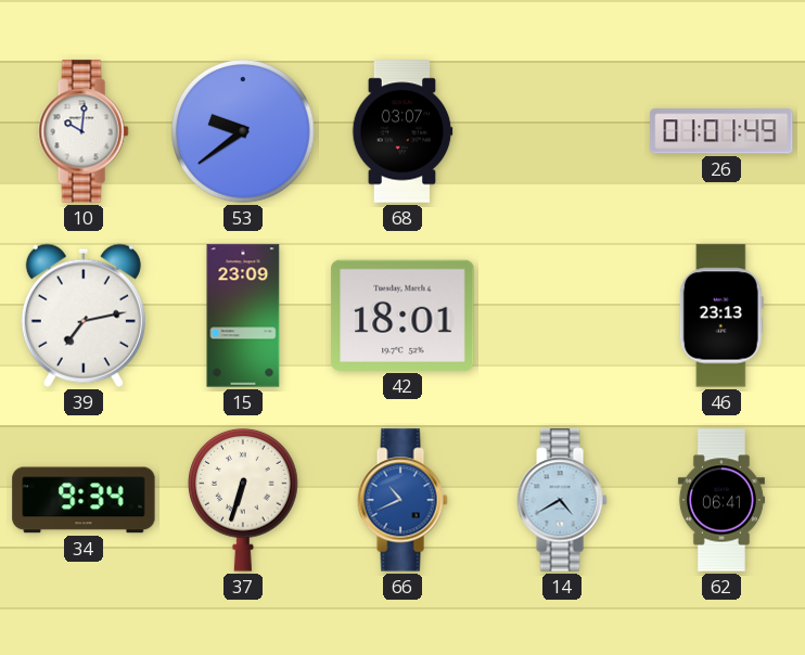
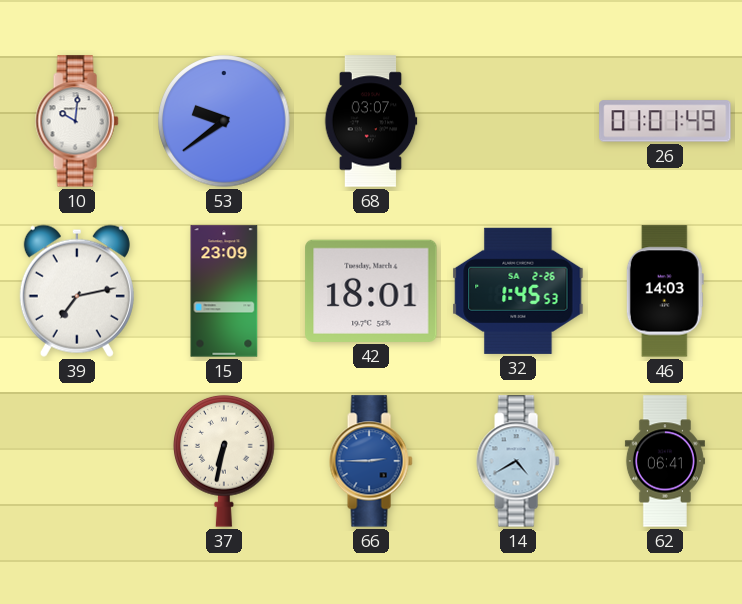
32: none -> 1:45
46: 23:13 -> 14:03
34: 9:34 -> none
37: 6:33 -> 6:32
66: 10:41 -> 2:45
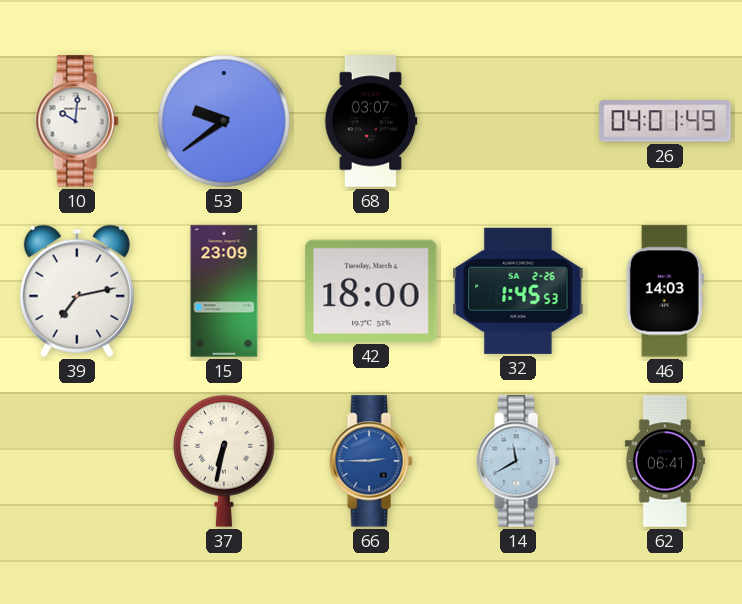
26: 01:01 -> 04:01
42: 18:01 -> 18:00
14: 4:40 -> 11:40
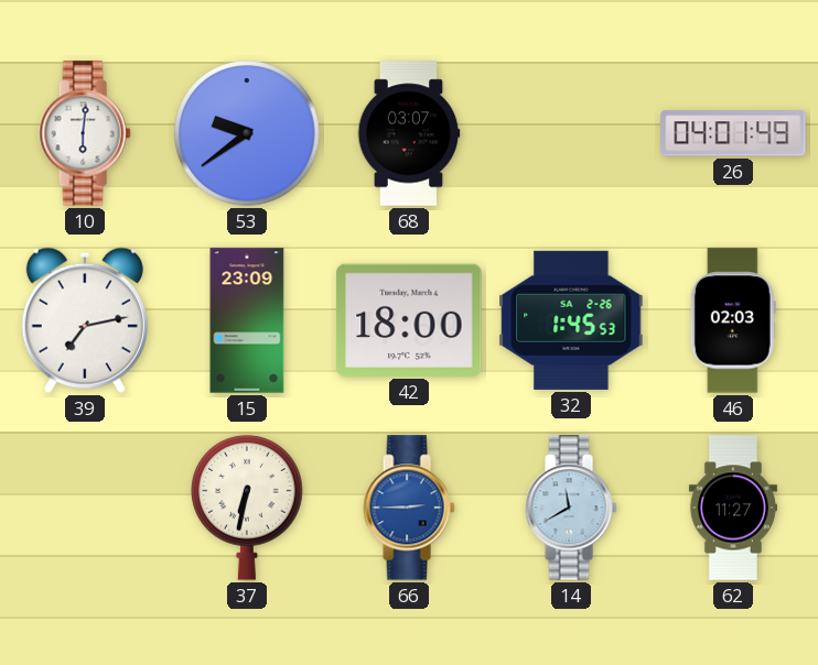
10: 10:01 -> 6:01
46: 14:03 -> 02:03
62: 06:41 -> 11:27
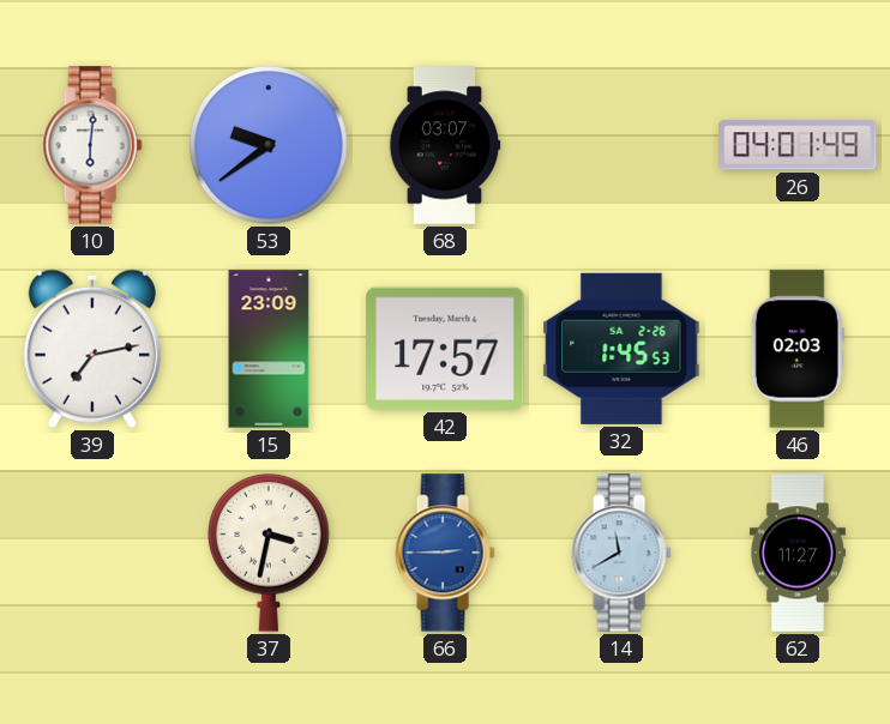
42: 18:00 -> 17:57
37: 6:32 -> 3:32
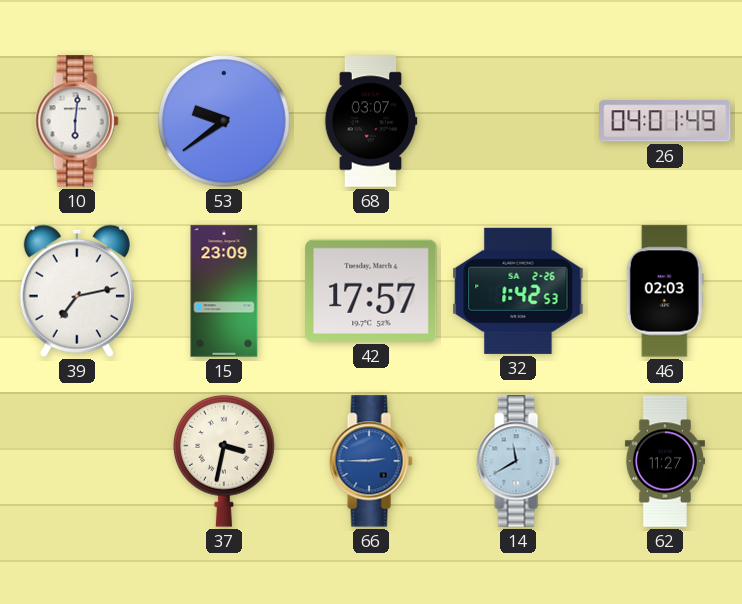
32: 1:45 -> 1:42
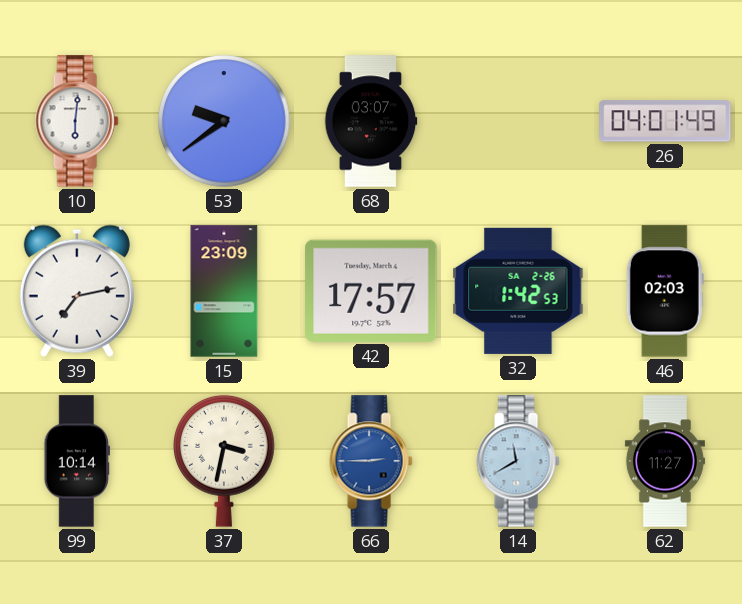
99: none -> 10:14
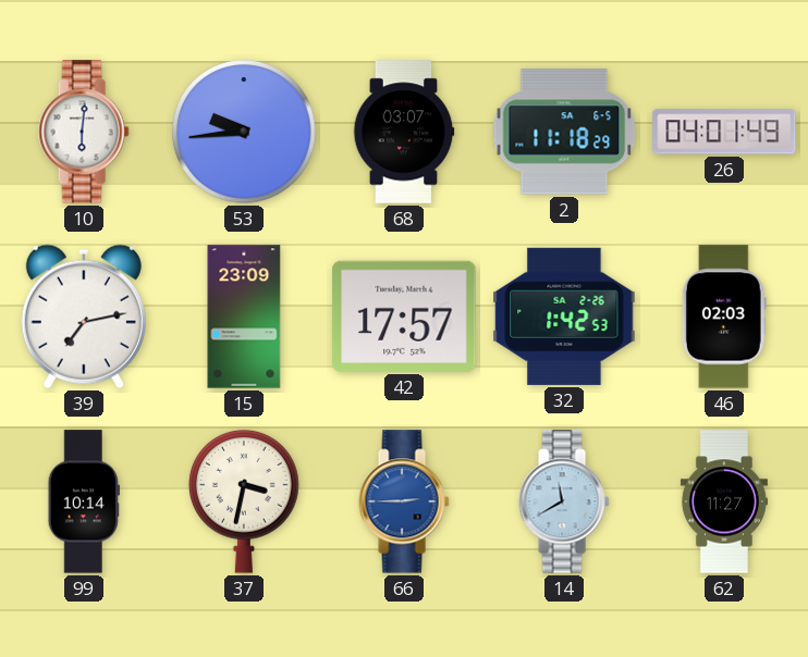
53: 9:39 -> 9:44
2: none -> 11:18
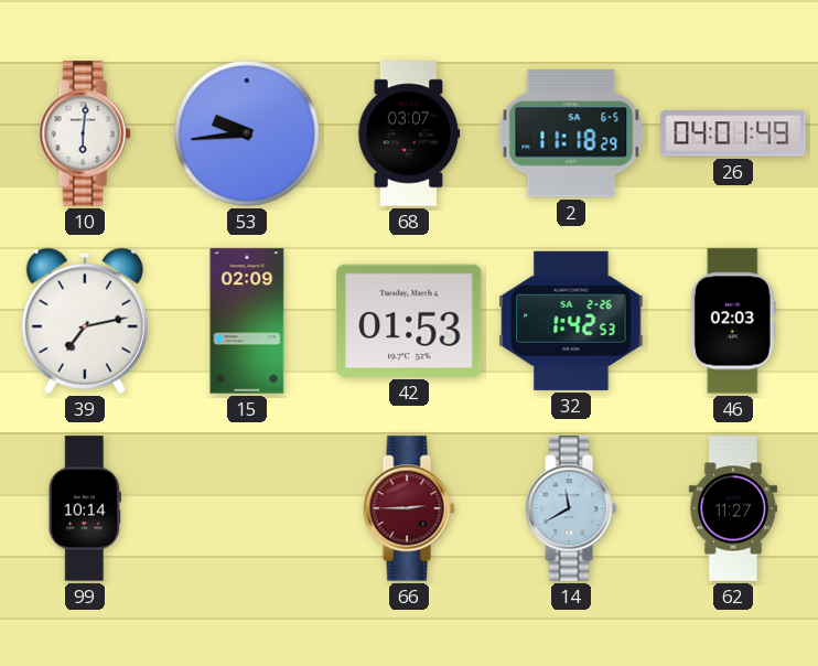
15: 23:09 -> 02:09
42: 17:57 -> 01:53
37: 3:32 -> none
66 dial: blue -> burgundy
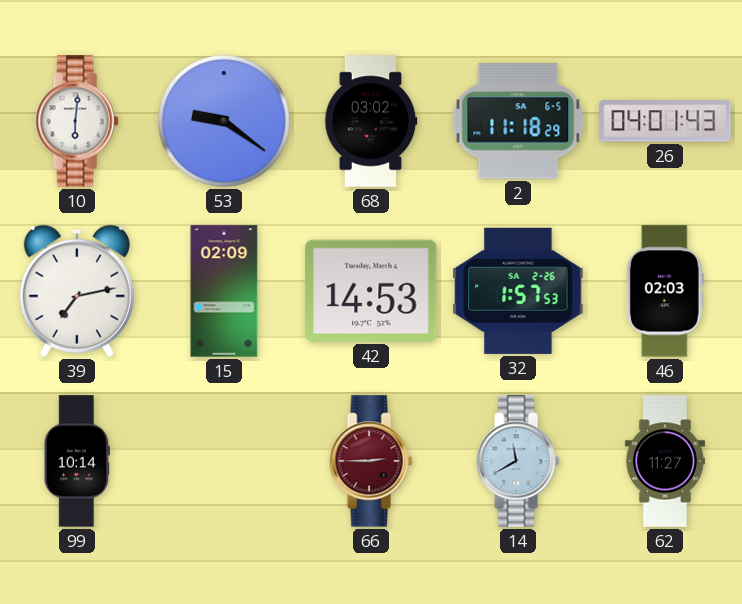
53: 9:44 -> 9:21
68: 03:07 -> 03:02
26: 04:01:49 -> 04:01:43
42: 01:53 -> 14:53
32: 1:42 -> 1:57
